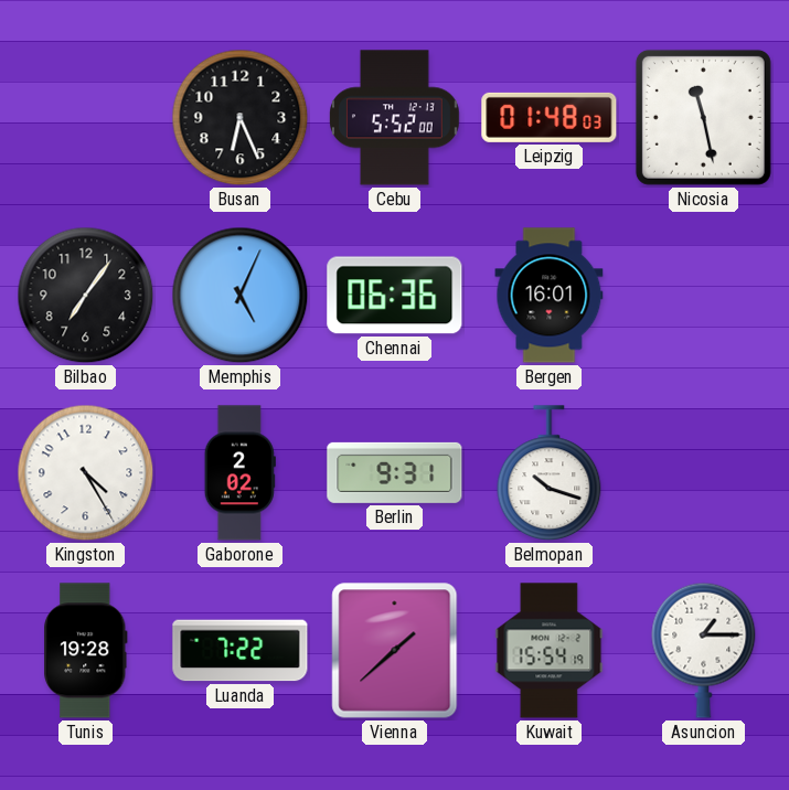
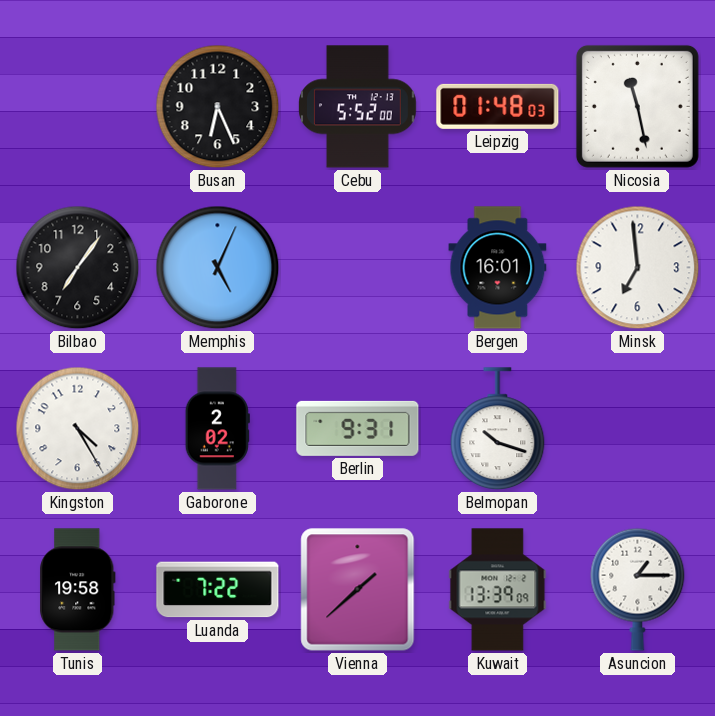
Chennai: 06:36 -> none
Minsk: none -> 6:59
Tunis: 19:28 -> 19:58
Kuwait: 15:54 -> 13:39
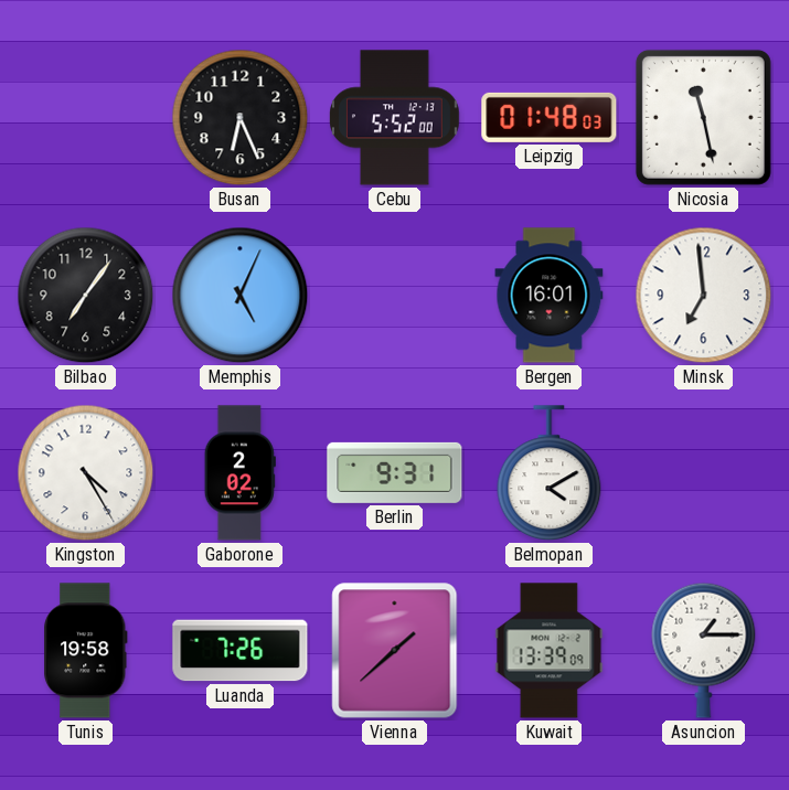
Belmopan: 10:18 -> 4:10
Luanda: 7:22 -> 7:26
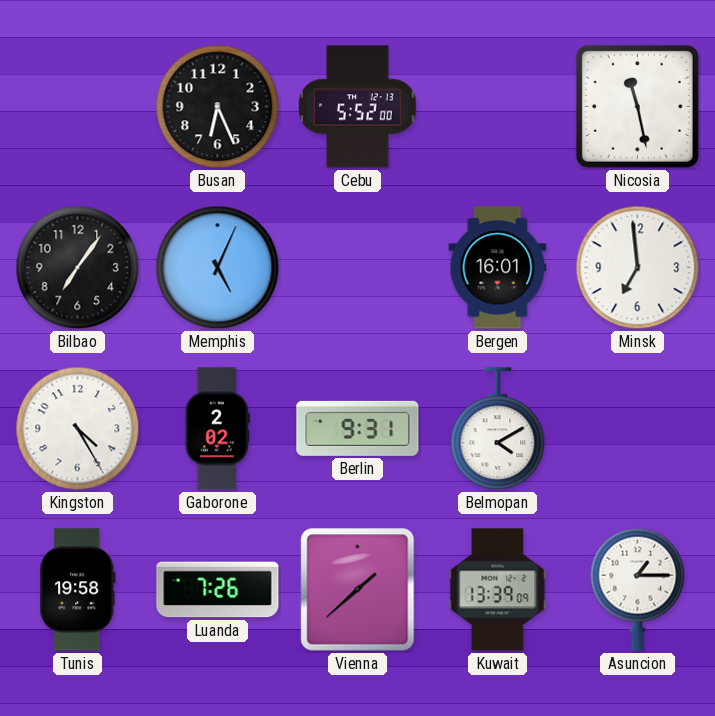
Leipzig: 01:48 -> none
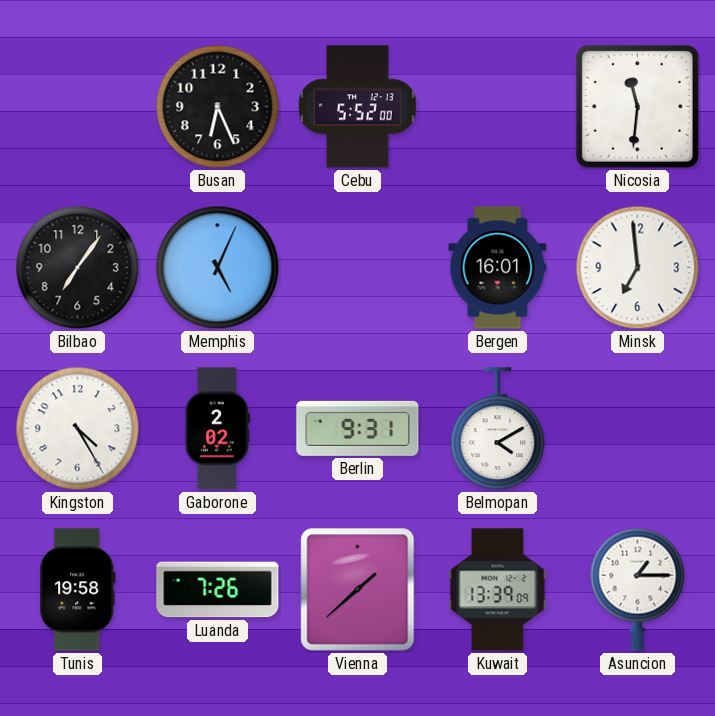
Nicosia: 11:28 -> 11:31
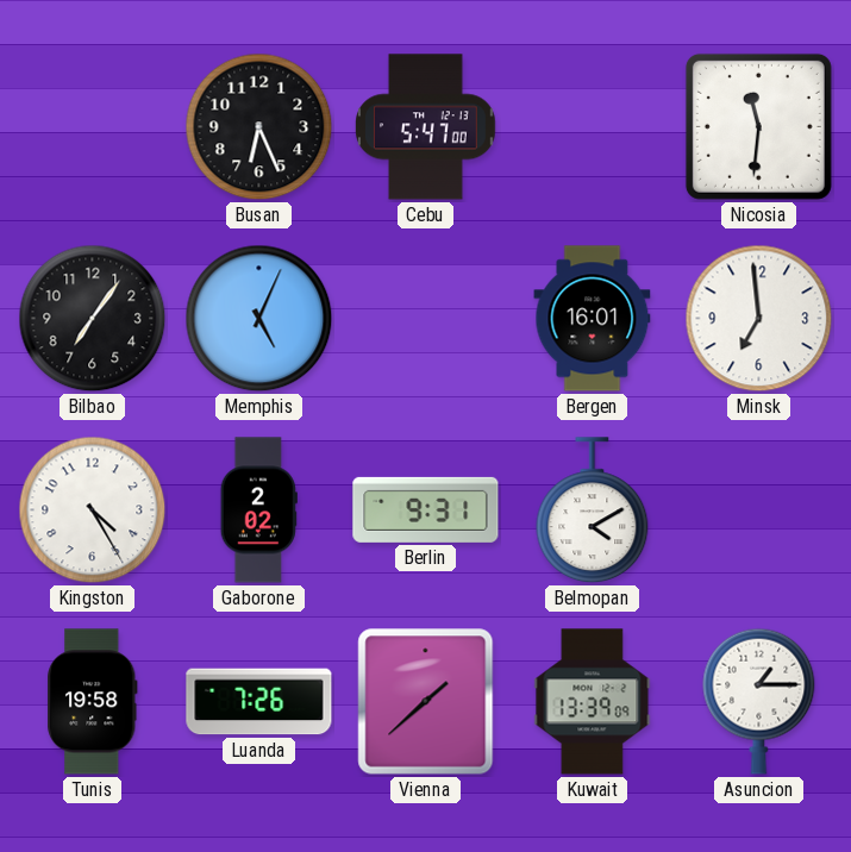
Cebu: 5:52 -> 5:47
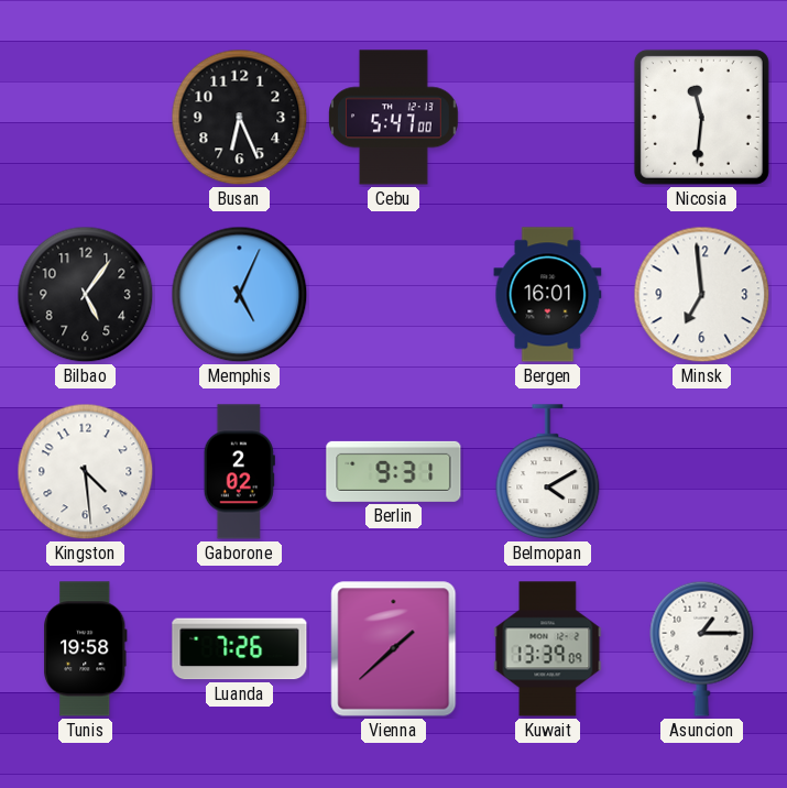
Bilbao: 7:06 -> 5:06
Kingston: 4:25 -> 4:29
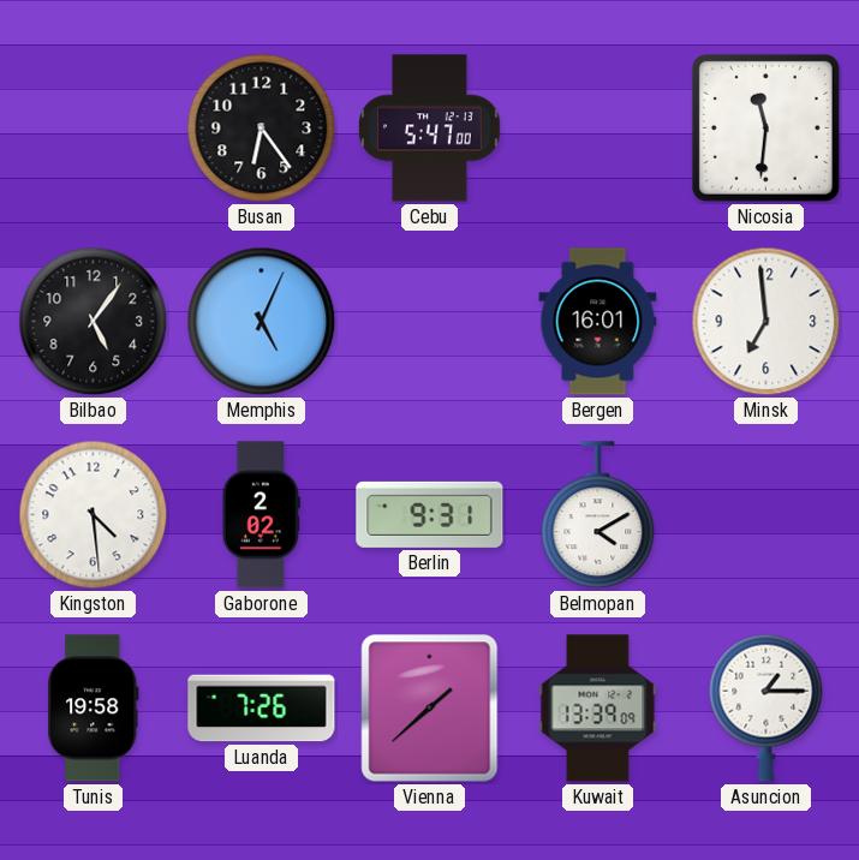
Busan: 6:26 -> 6:24
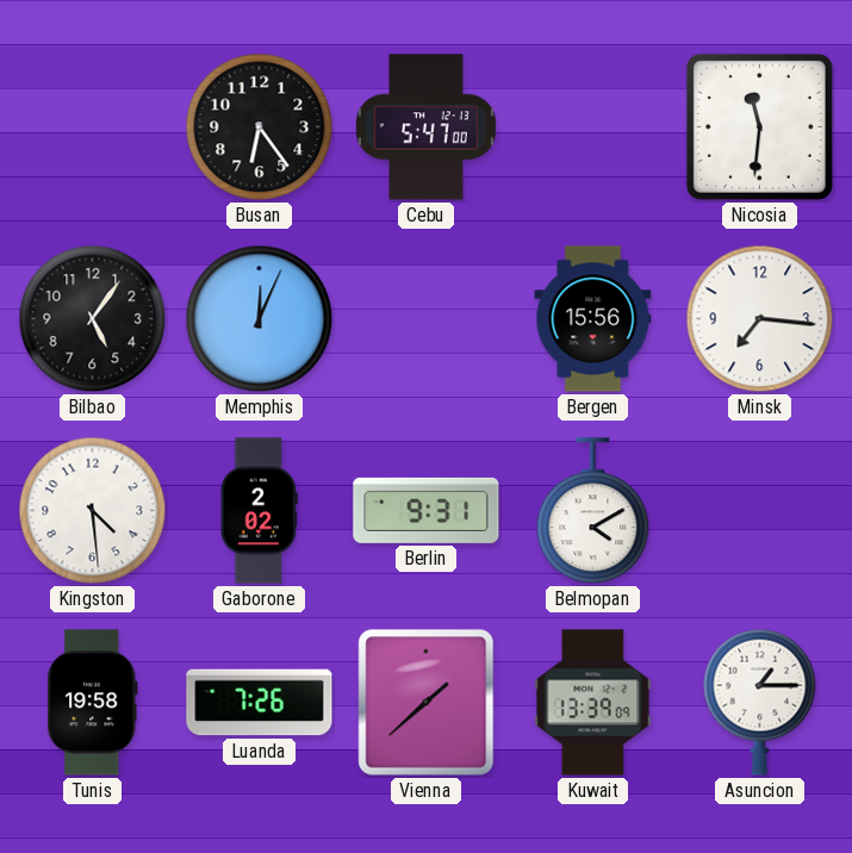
Memphis: 5:04 -> 12:04
Bergen: 16:01 -> 15:56
Minsk: 6:59 -> 7:16
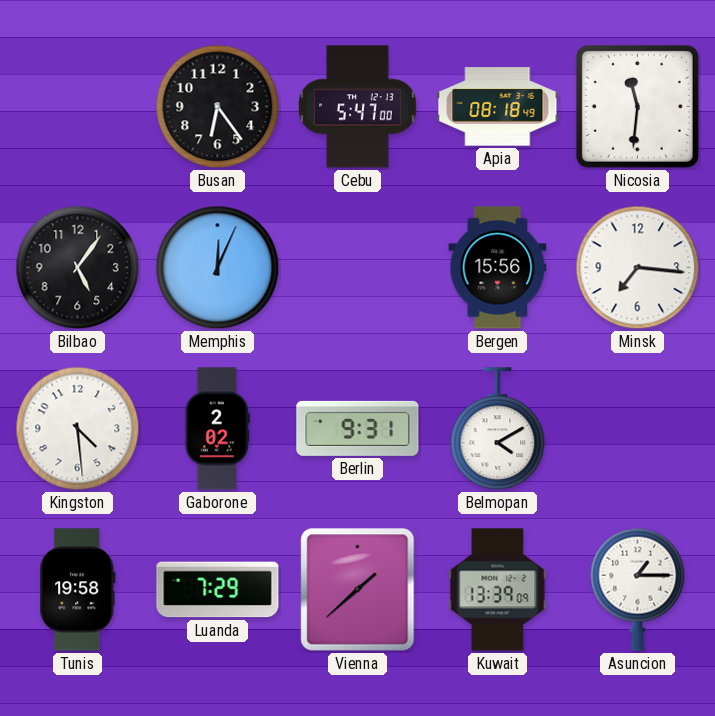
Apia: none -> 08:18
Luanda: 7:26 -> 7:29
